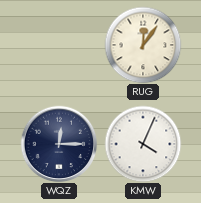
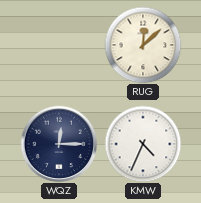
RUG: 12:06 -> 12:08
KMW: 4:04 -> 4:34
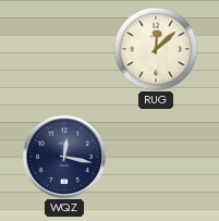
WQZ: 12:15 -> 12:17
KMW: 4:34 -> none
